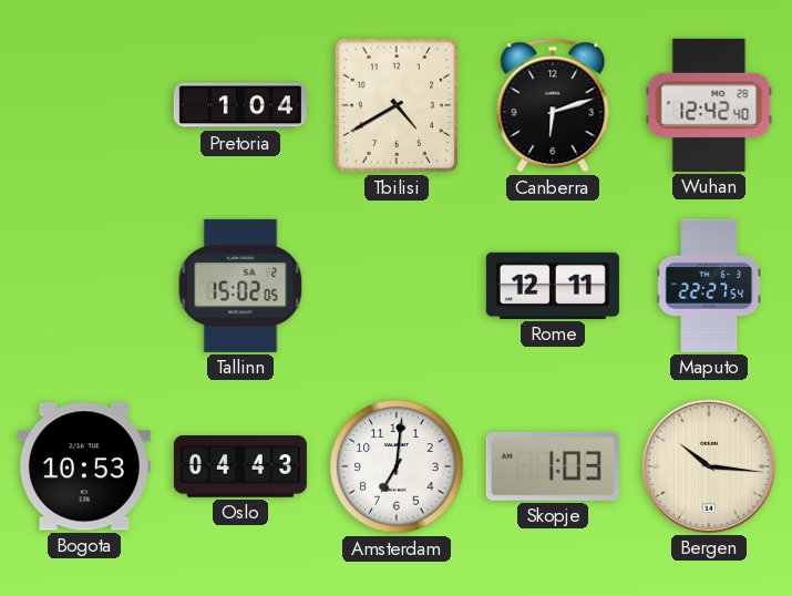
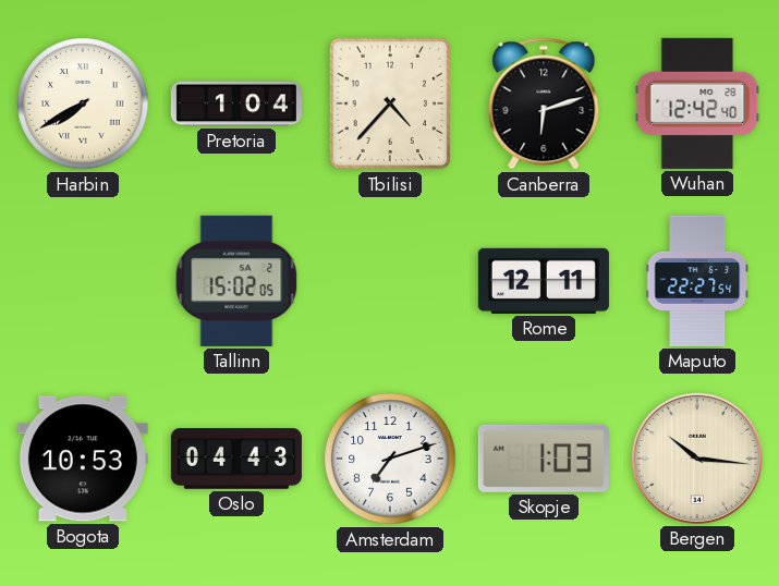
Harbin: none -> 7:40
Tbilisi: 4:40 -> 4:37
Amsterdam: 7:01 -> 7:12
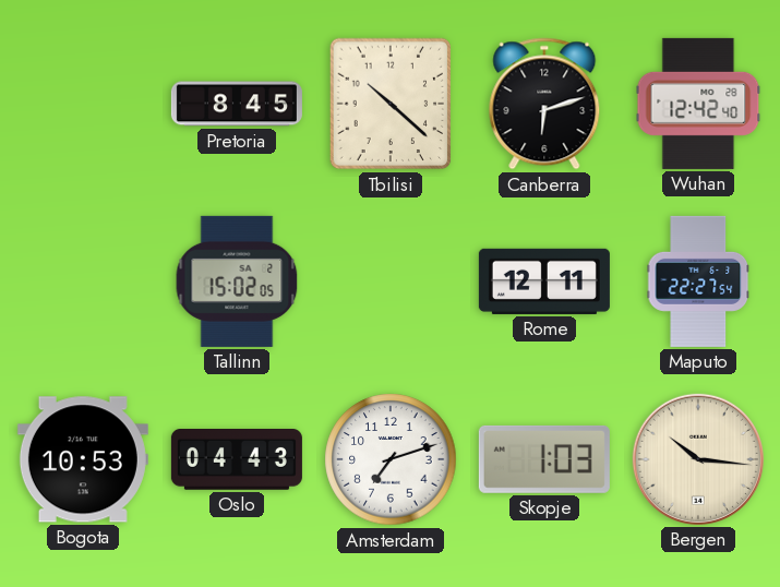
Harbin: 7:40 -> none
Pretoria: 1:04 -> 8:45
Tbilisi: 4:37 -> 10:22
